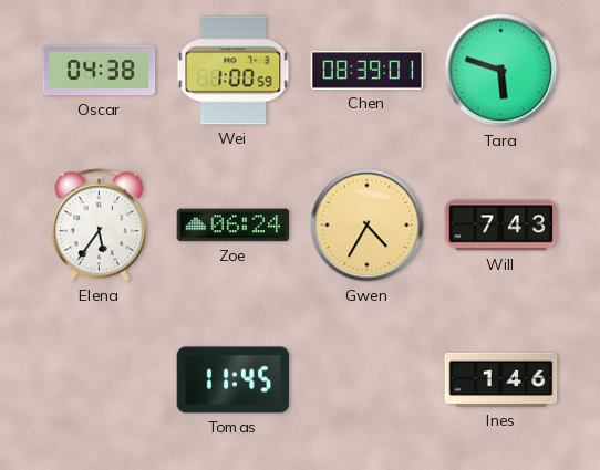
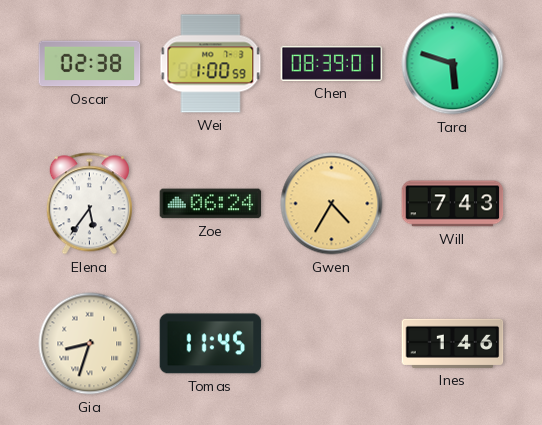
Oscar: 04:38 -> 02:38
Gia: none -> 8:33
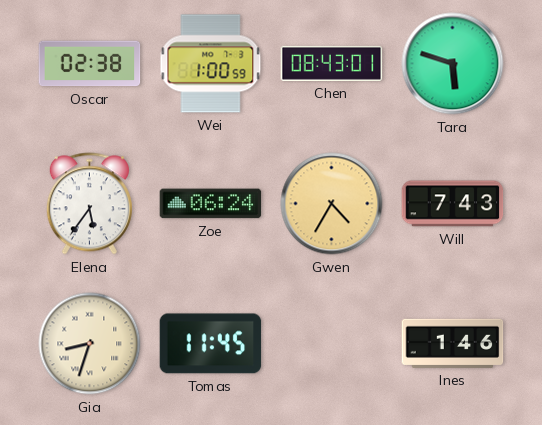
Chen: 08:39 -> 08:43
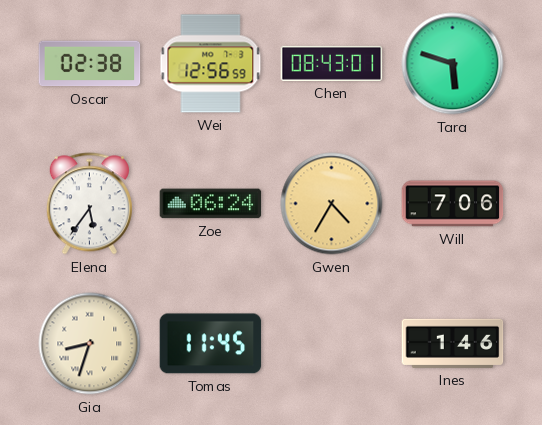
Wei: 1:00 -> 12:56
Will: 7:43 -> 7:06
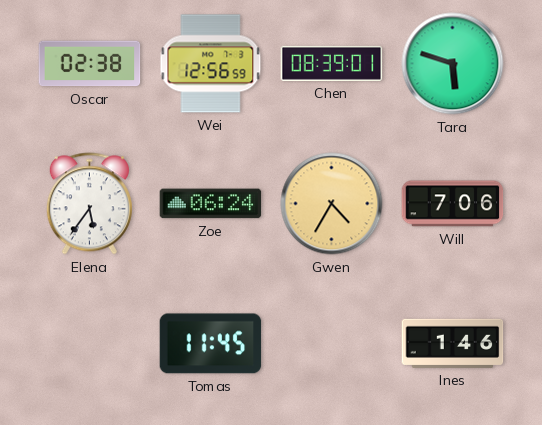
Chen: 08:43 -> 08:39
Gia: 8:33 -> none
